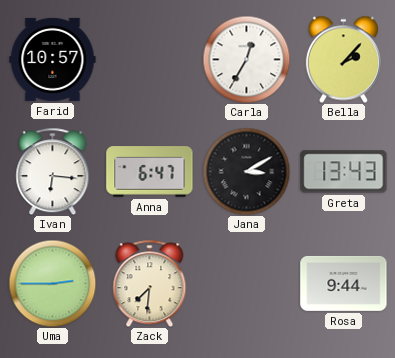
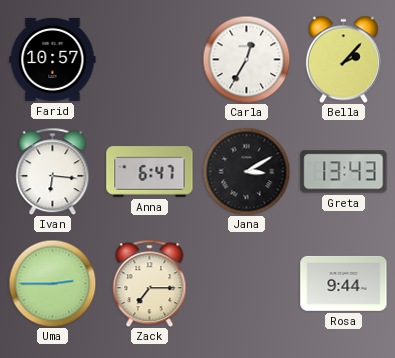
Zack: 7:31 -> 7:15
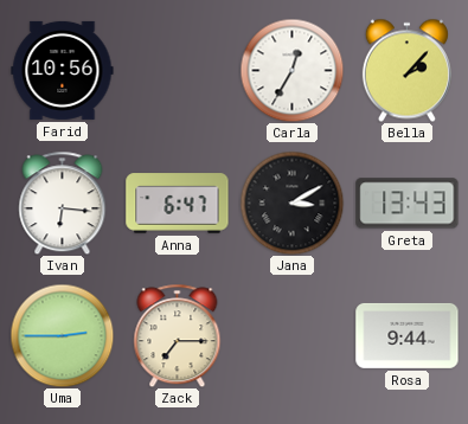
Farid: 10:57 -> 10:56
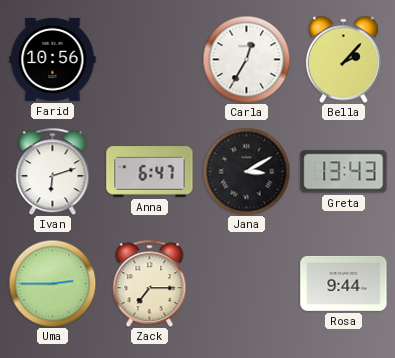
Ivan: 6:16 -> 6:12
